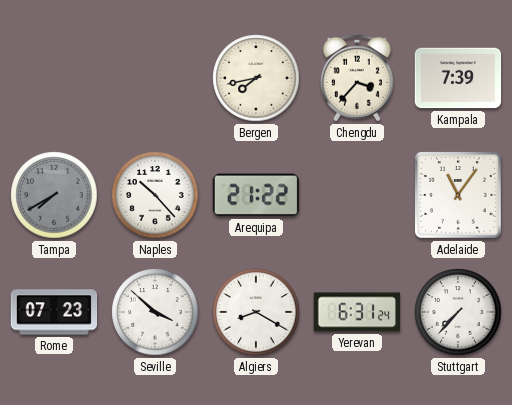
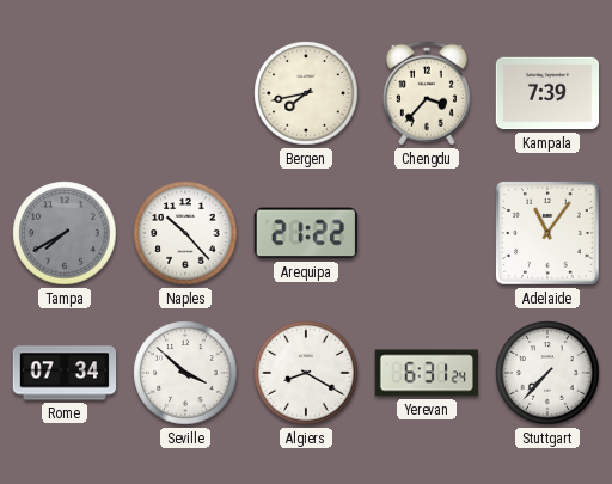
Rome: 07:23 -> 07:34
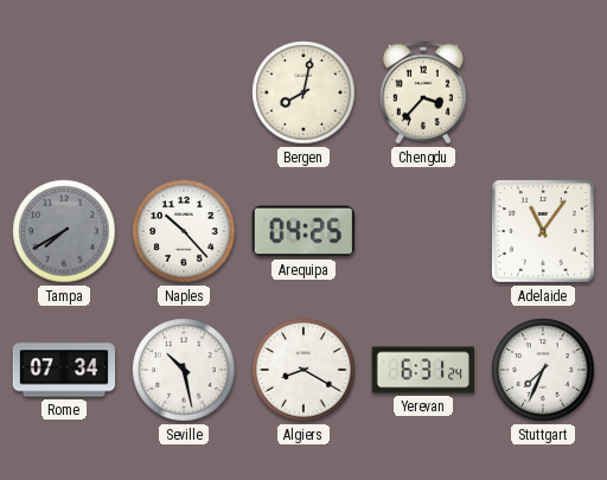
Bergen: 7:43 -> 8:02
Kampala: 7:39 -> none
Arequipa: 21:22 -> 04:25
Seville: 3:52 -> 10:28
Stuttgart: 7:37 -> 7:34
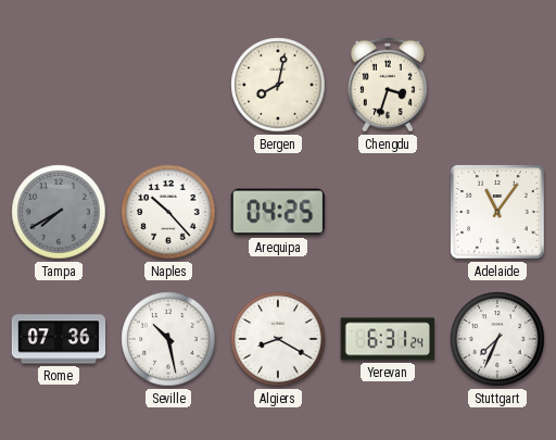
Chengdu: 3:37 -> 3:33
Rome: 07:34 -> 07:36
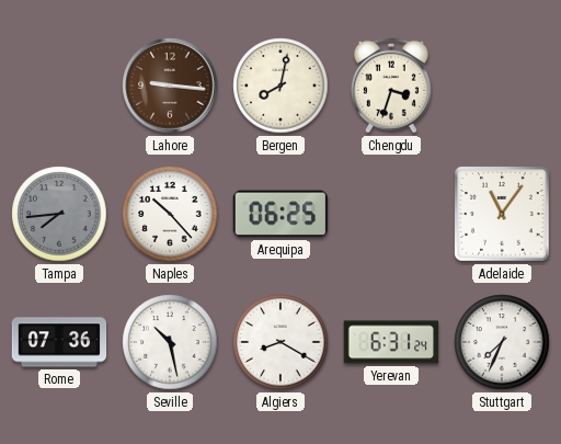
Lahore: none -> 9:16
Tampa: 7:40 -> 7:44
Arequipa: 04:25 -> 06:25
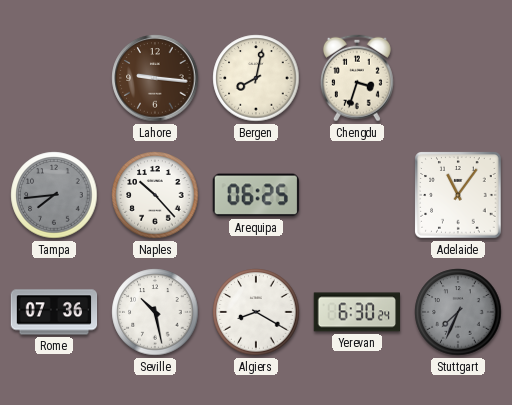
Yerevan: 6:31 -> 6:30
Stuttgart dial: white -> grey
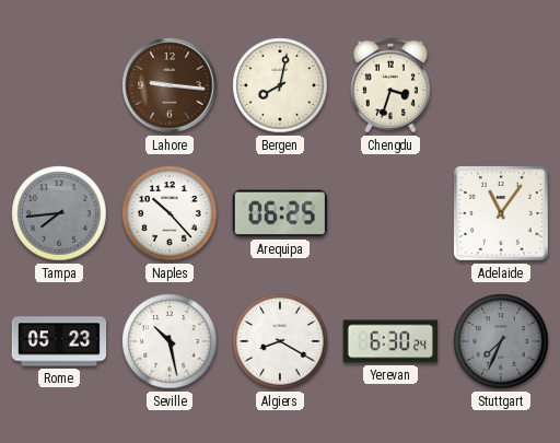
Rome: 07:36 -> 05:23
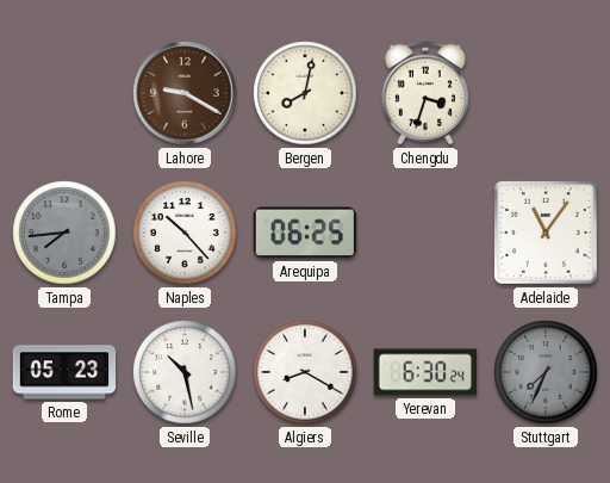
Lahore: 9:16 -> 9:20
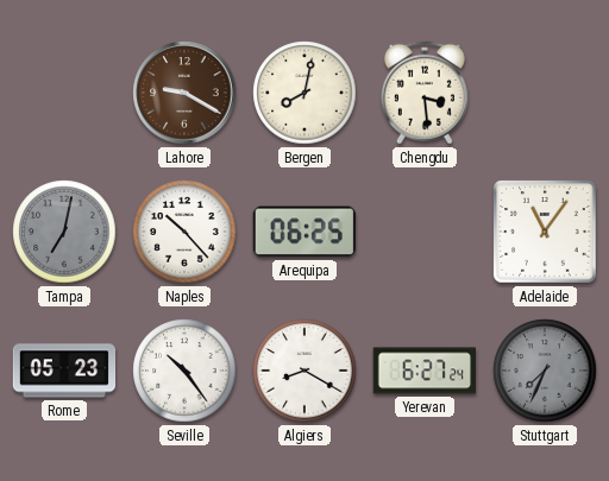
Chengdu: 3:33 -> 3:29
Tampa: 7:44 -> 7:02
Seville: 10:28 -> 10:24
Yerevan: 6:30 -> 6:27
